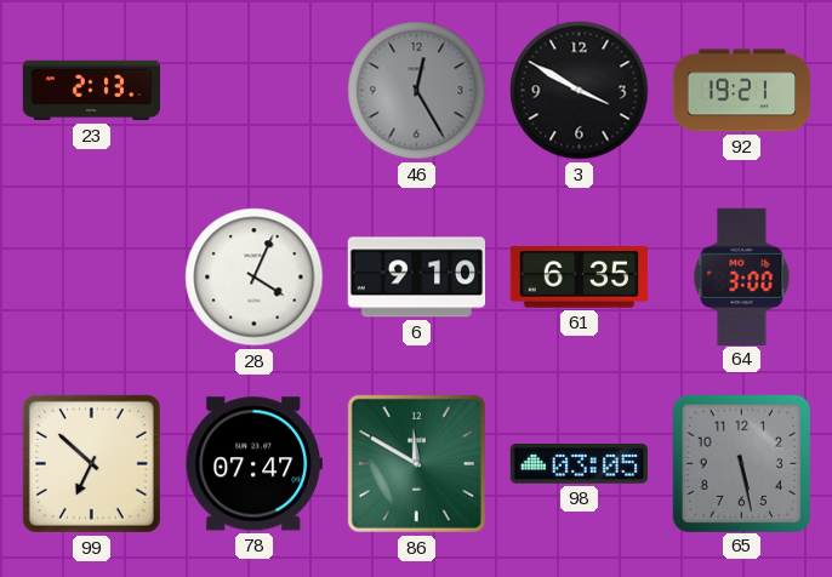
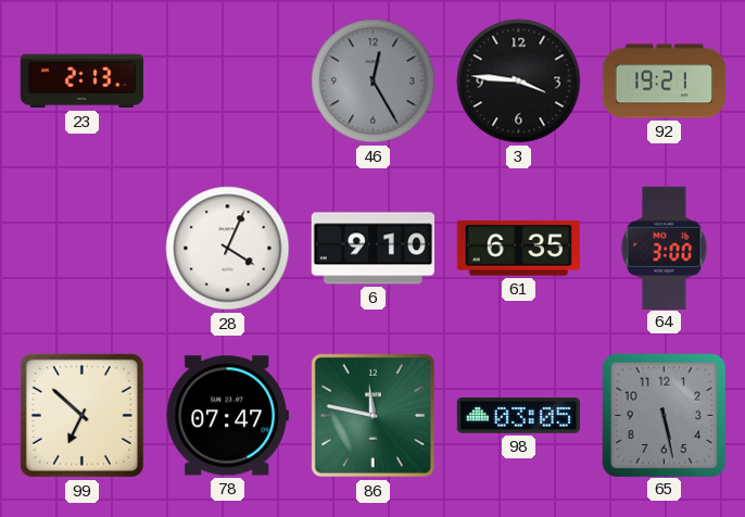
3: 3:50 -> 3:46
86: 11:50 -> 11:47
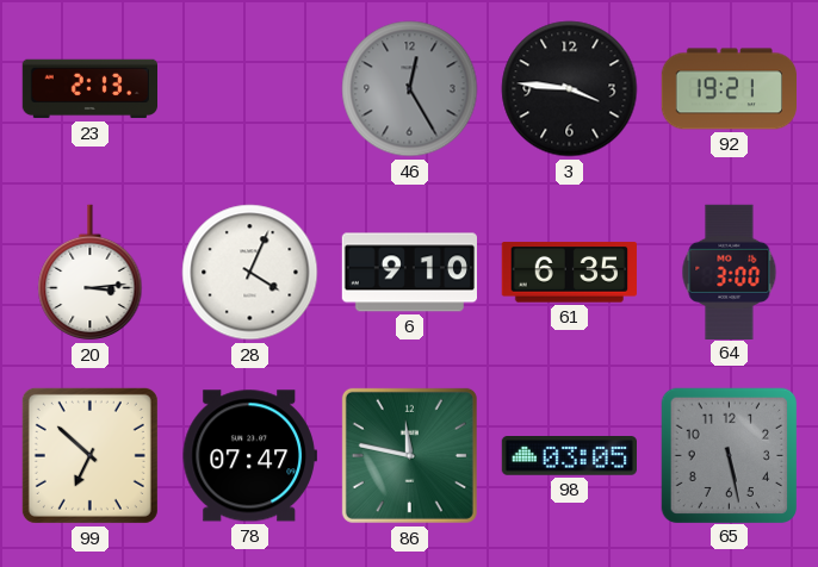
20: none -> 3:14
